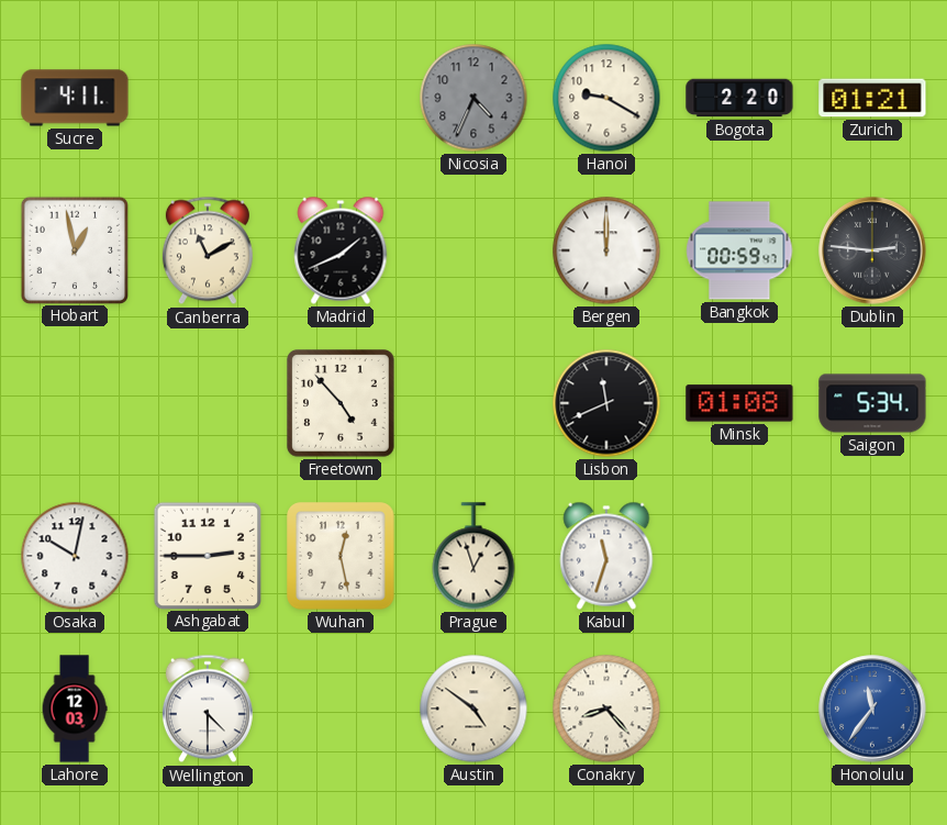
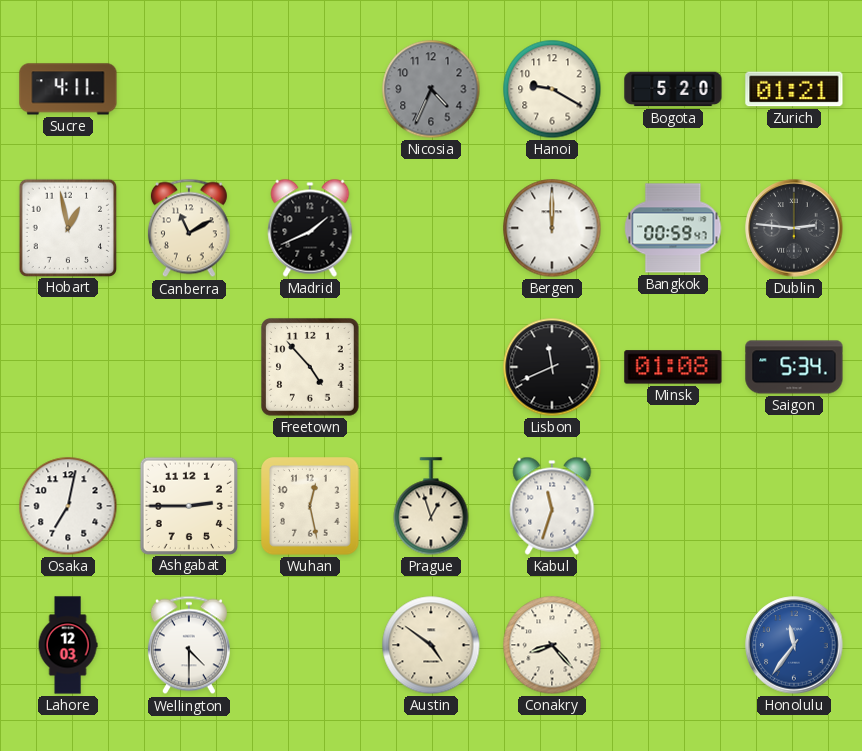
Bogota: 2:20 -> 5:20
Osaka: 10:02 -> 7:02
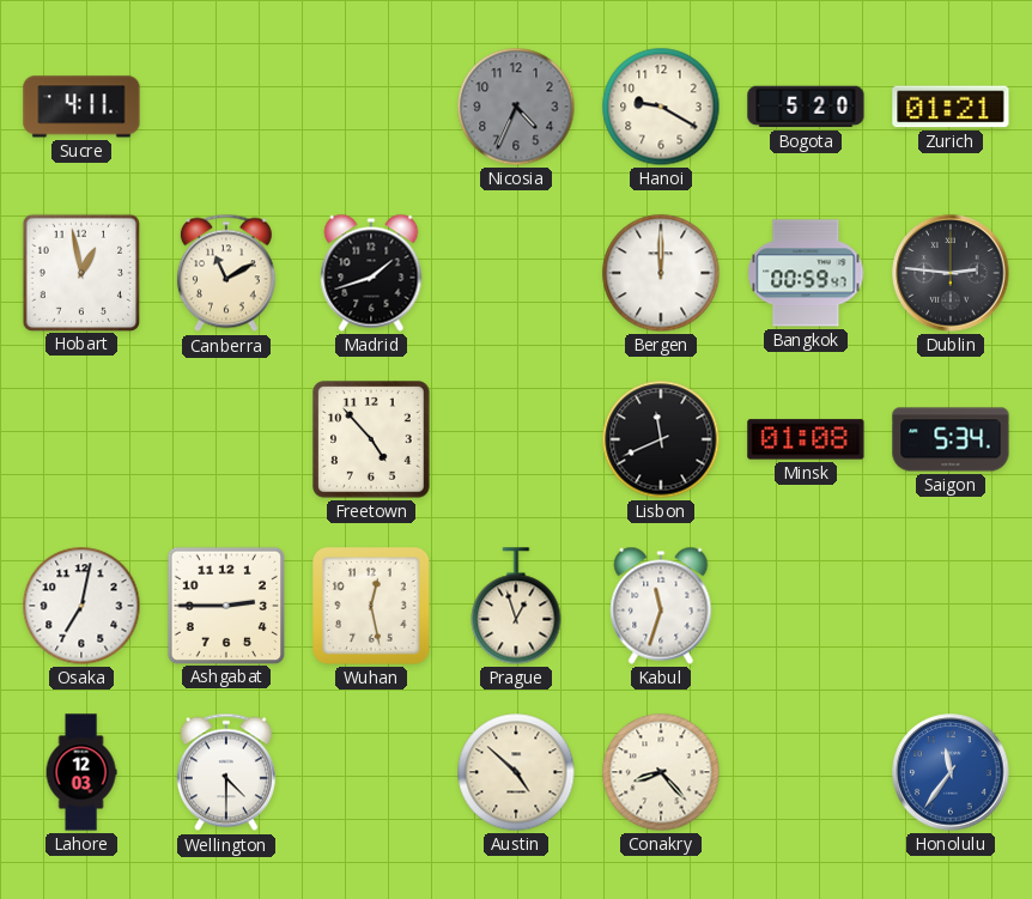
Madrid: 1:41 -> 1:42
Austin: 4:51 -> 4:52
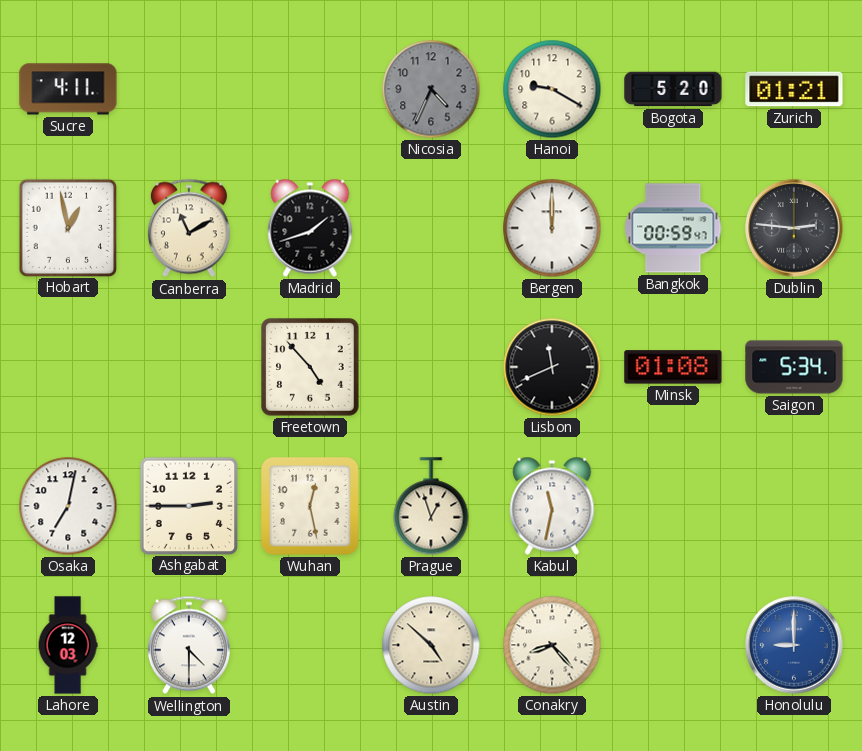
Kabul: 11:33 -> 11:32
Honolulu: 11:36 -> 9:00
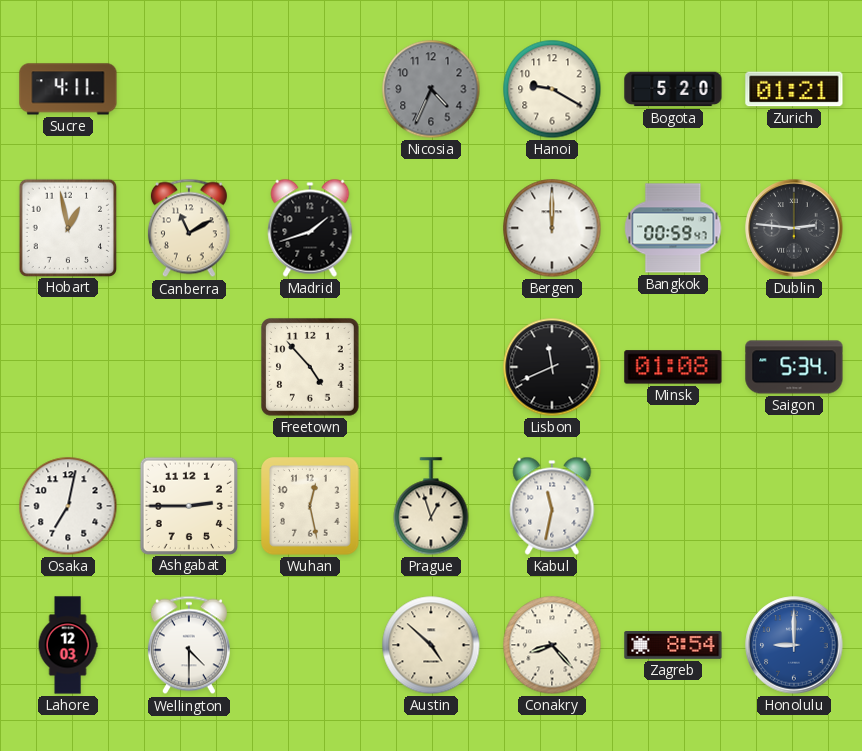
Zagreb: none -> 8:54
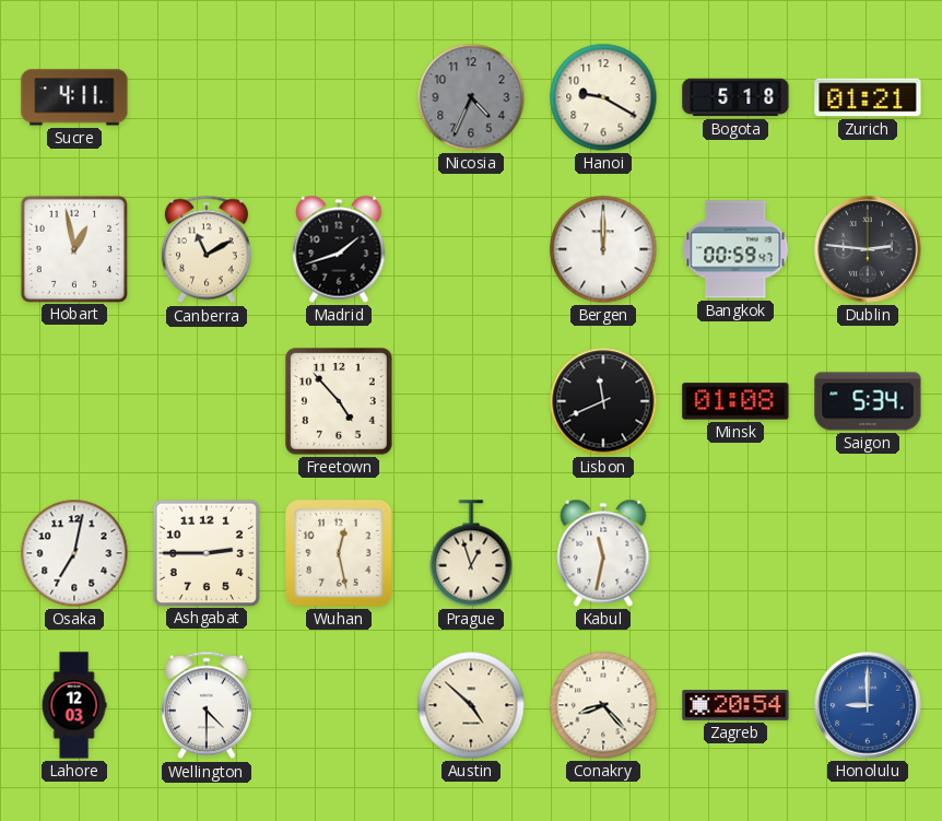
Bogota: 5:20 -> 5:18
Zagreb: 8:54 -> 20:54
